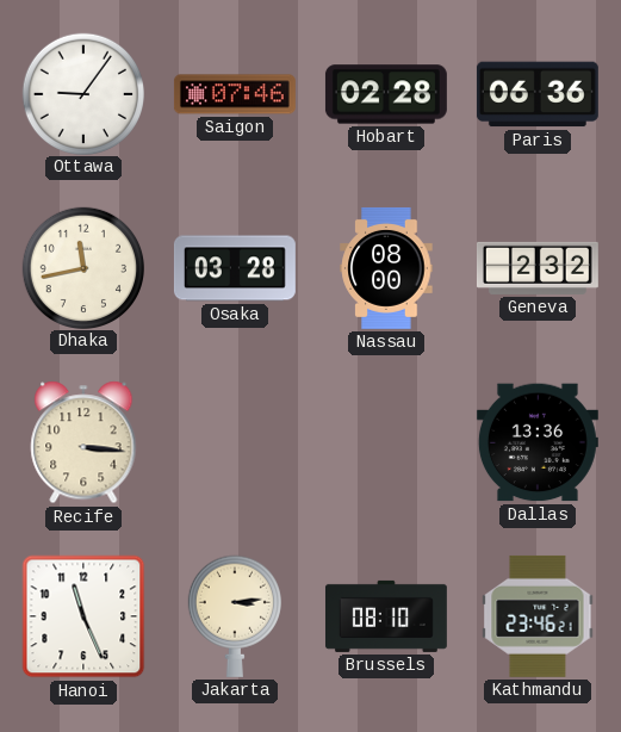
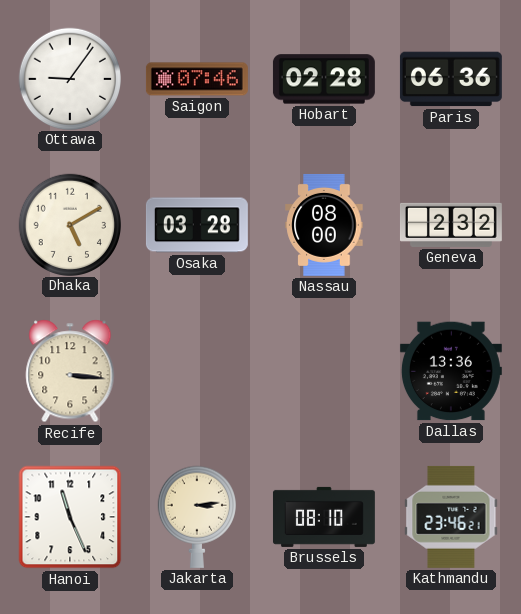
Dhaka: 11:43 -> 5:10
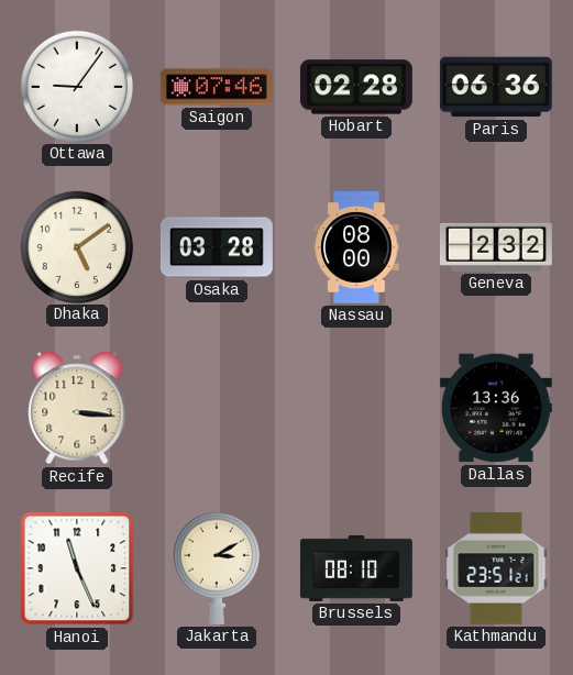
Dhaka: 5:10 -> 5:09
Jakarta: 3:14 -> 3:10
Kathmandu: 23:46 -> 23:51
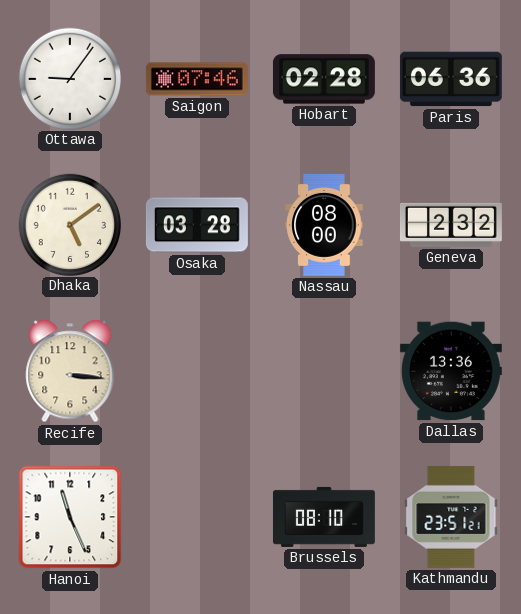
Jakarta: 3:10 -> none
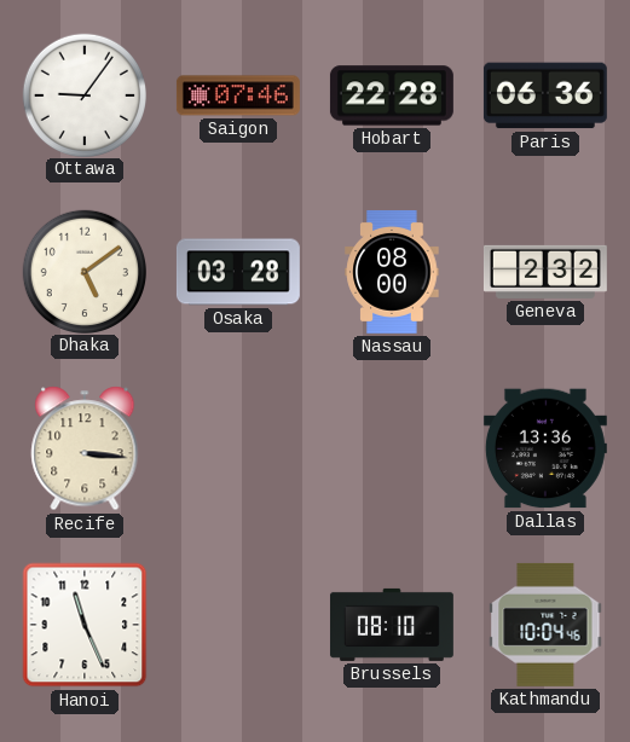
Hobart: 02:28 -> 22:28
Kathmandu: 23:51 -> 10:04
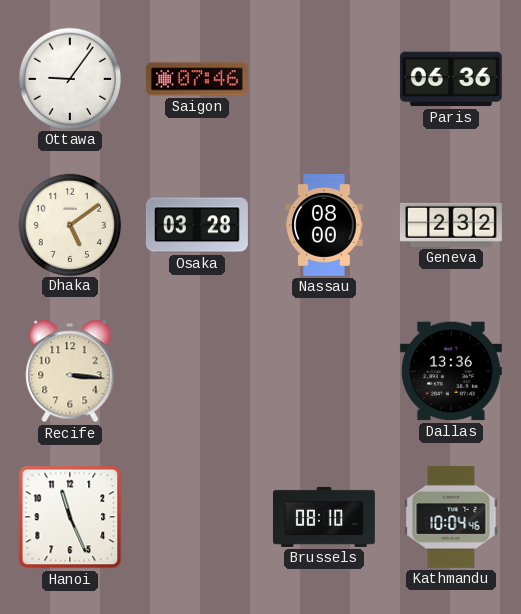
Hobart: 22:28 -> none
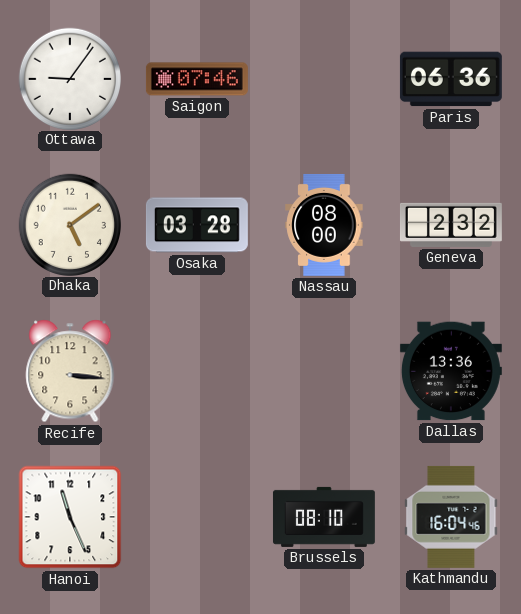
Kathmandu: 10:04 -> 16:04
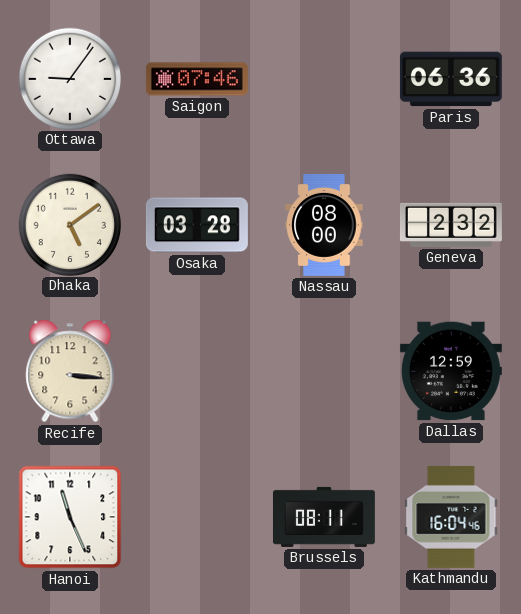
Dallas: 13:36 -> 12:59
Brussels: 08:10 -> 08:11
